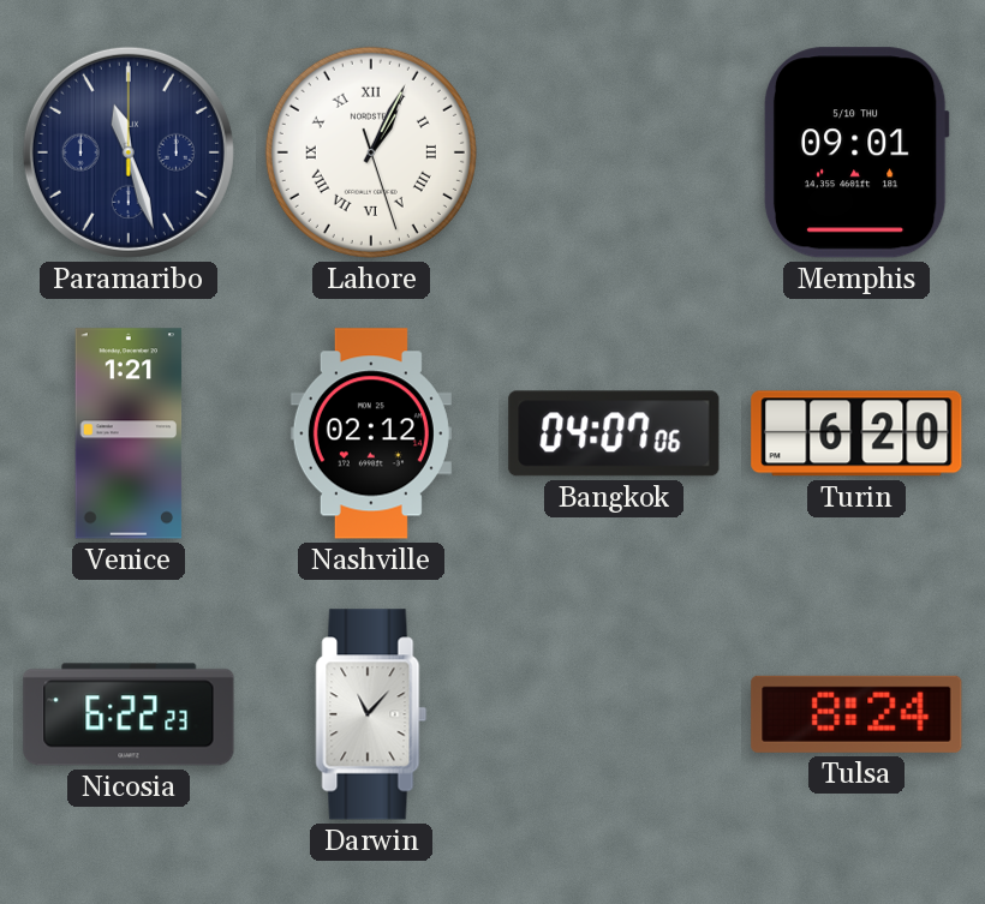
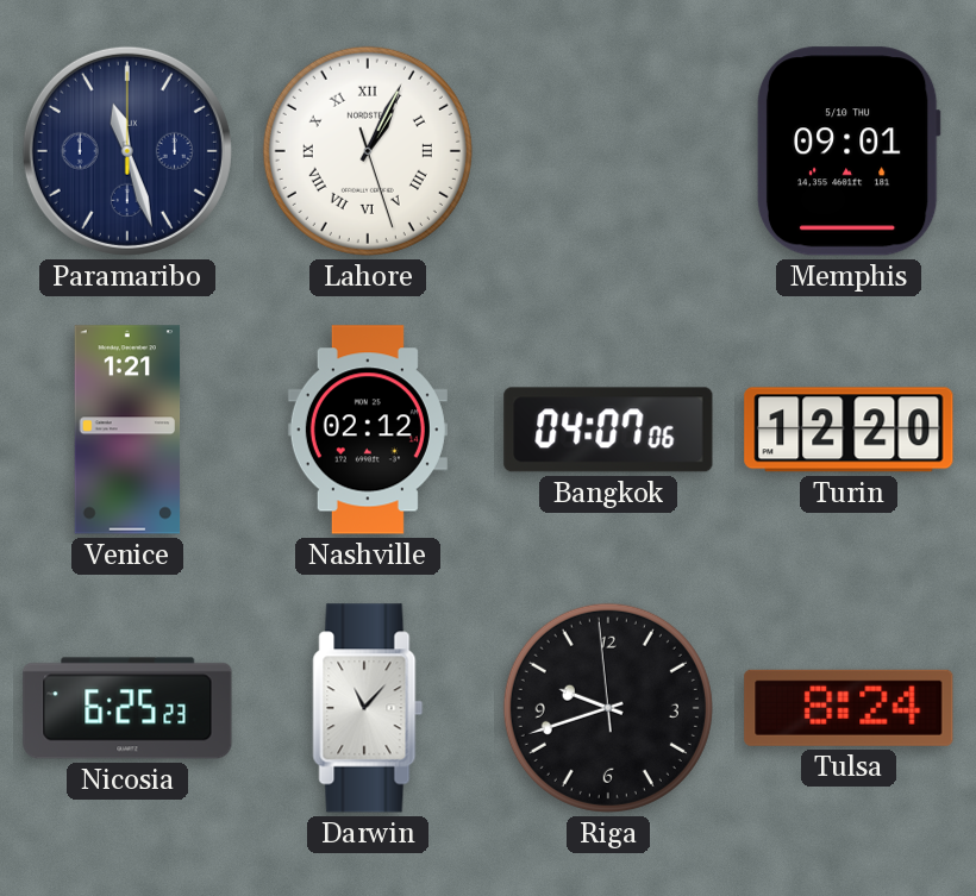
Turin: 6:20 -> 12:20
Nicosia: 6:22 -> 6:25
Riga: none -> 9:41
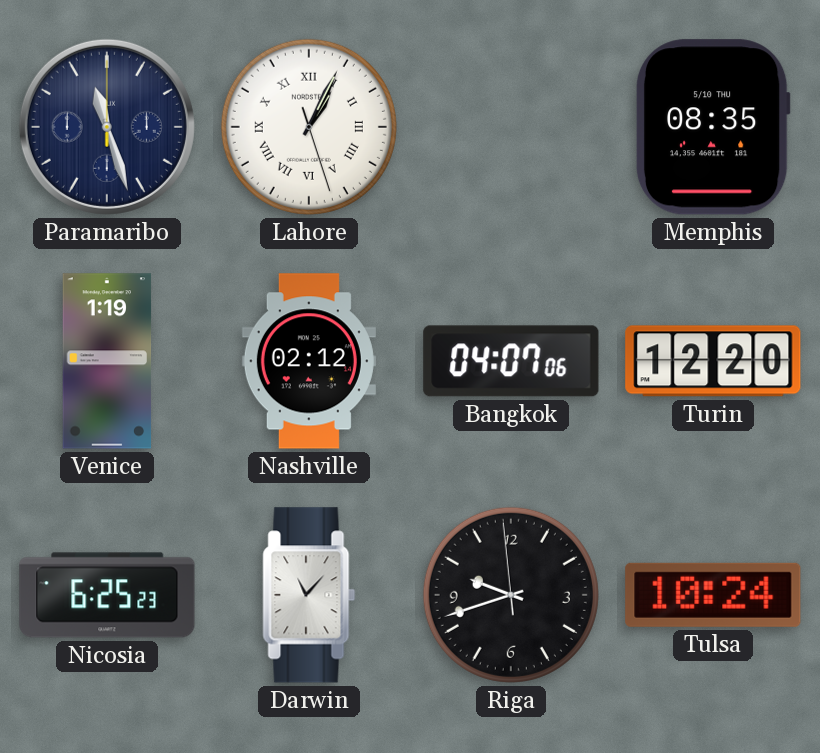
Memphis: 09:01 -> 08:35
Venice: 1:21 -> 1:19
Tulsa: 8:24 -> 10:24
